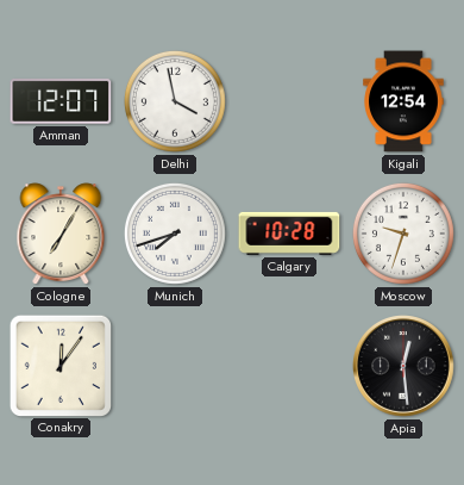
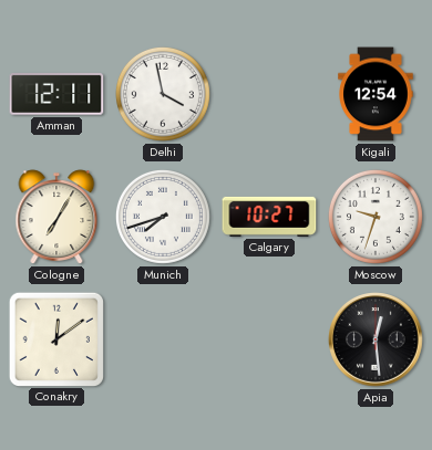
Amman: 12:07 -> 12:11
Calgary: 10:28 -> 10:27
Conakry: 12:06 -> 12:09
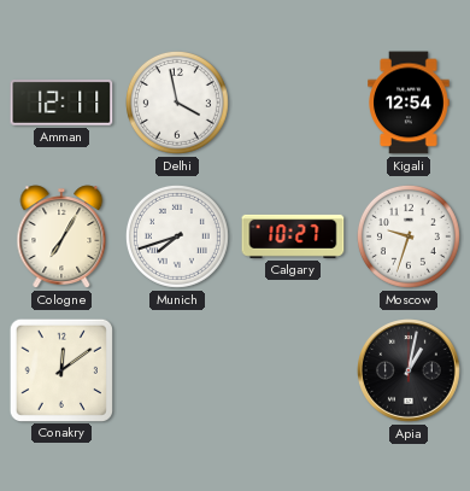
Apia: 12:29 -> 1:02
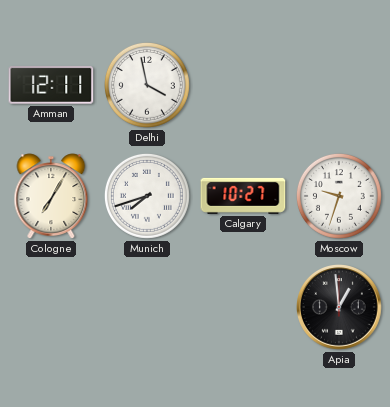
Kigali: 12:54 -> none
Conakry: 12:09 -> none
Apia: 1:02 -> 12:59
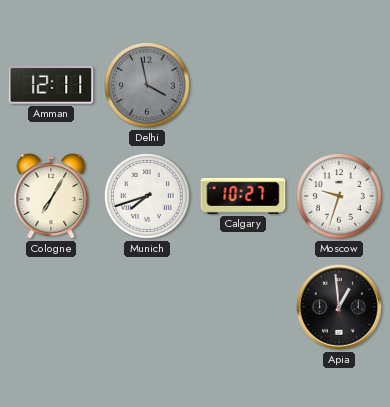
Delhi dial: white -> grey
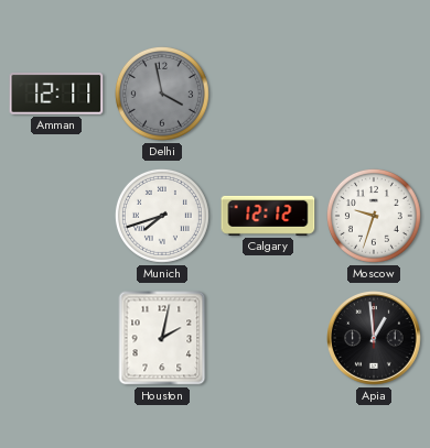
Cologne: 7:05 -> none
Calgary: 10:27 -> 12:12
Houston: none -> 2:02
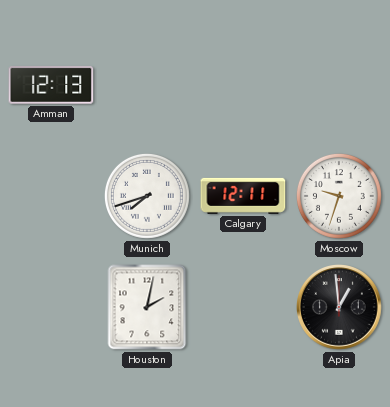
Amman: 12:11 -> 12:13
Delhi: 3:58 -> none
Calgary: 12:12 -> 12:11
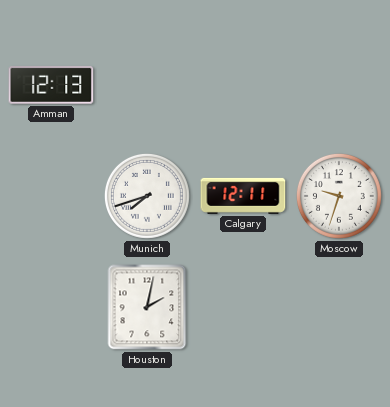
Apia: 12:59 -> none
